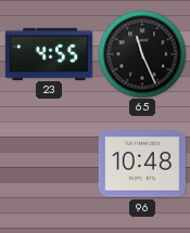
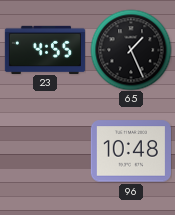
65: 11:26 -> 1:26
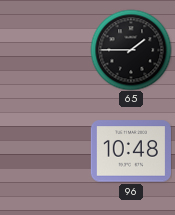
23: 4:55 -> none
65: 1:26 -> 1:45
